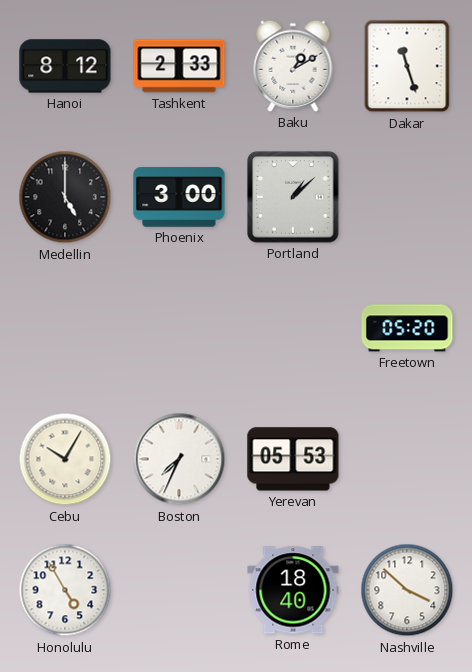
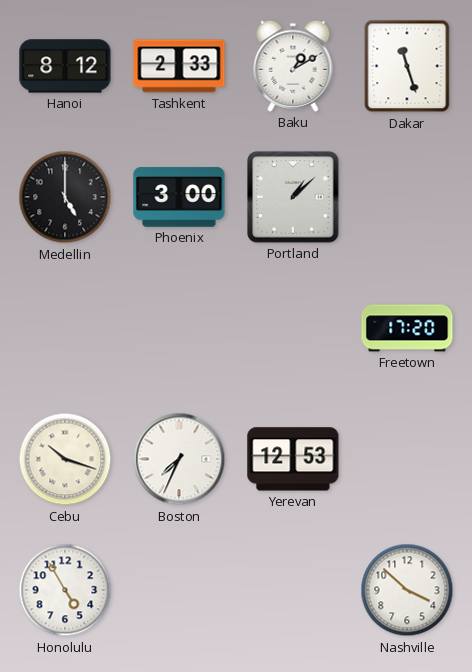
Freetown: 05:20 -> 17:20
Cebu: 10:05 -> 10:18
Yerevan: 05:53 -> 12:53
Rome: 18:40 -> none
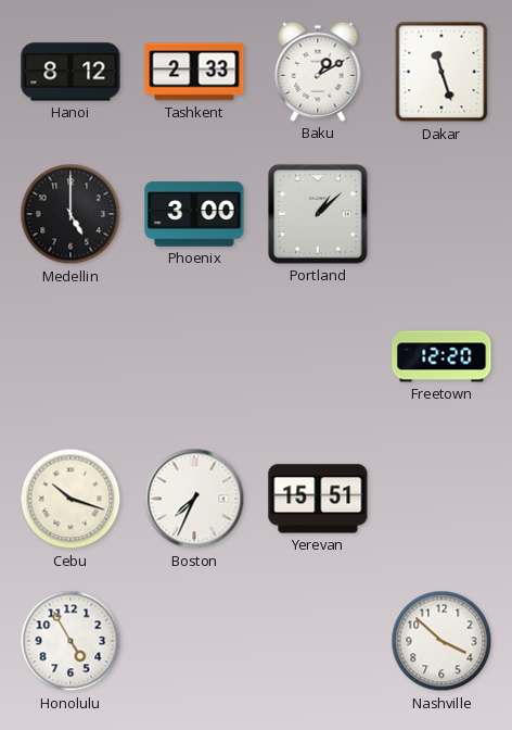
Freetown: 17:20 -> 12:20
Yerevan: 12:53 -> 15:51
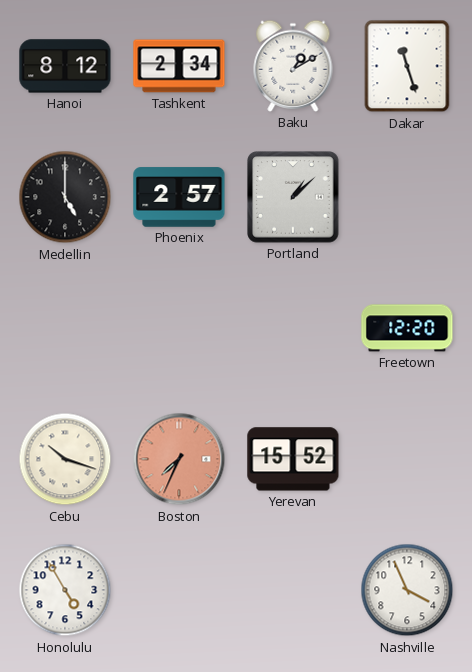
Tashkent: 2:33 -> 2:34
Phoenix: 3:00 -> 2:57
Boston dial: white -> salmon
Yerevan: 15:51 -> 15:52
Nashville: 3:52 -> 3:56
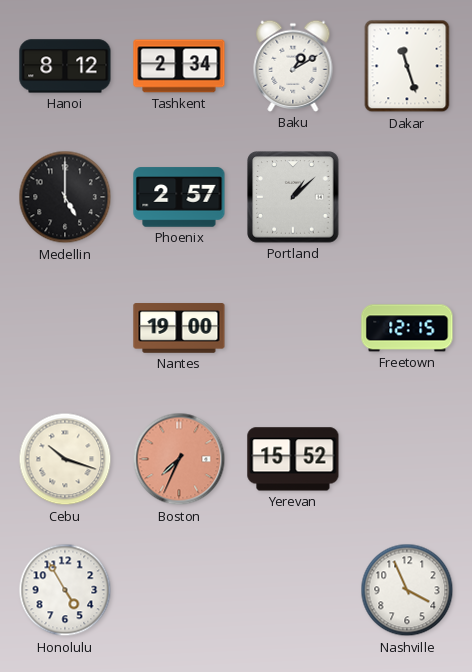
Nantes: none -> 19:00
Freetown: 12:20 -> 12:15
